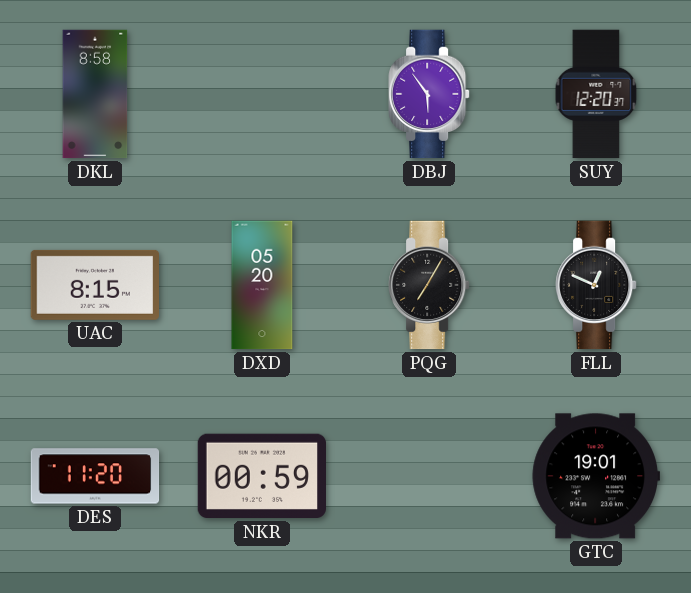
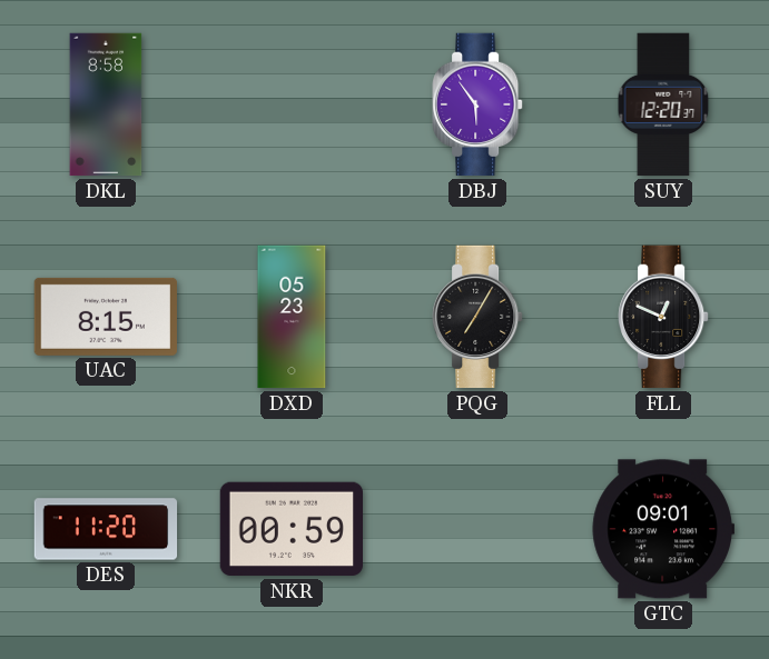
DXD: 05:20 -> 05:23
GTC: 19:01 -> 09:01
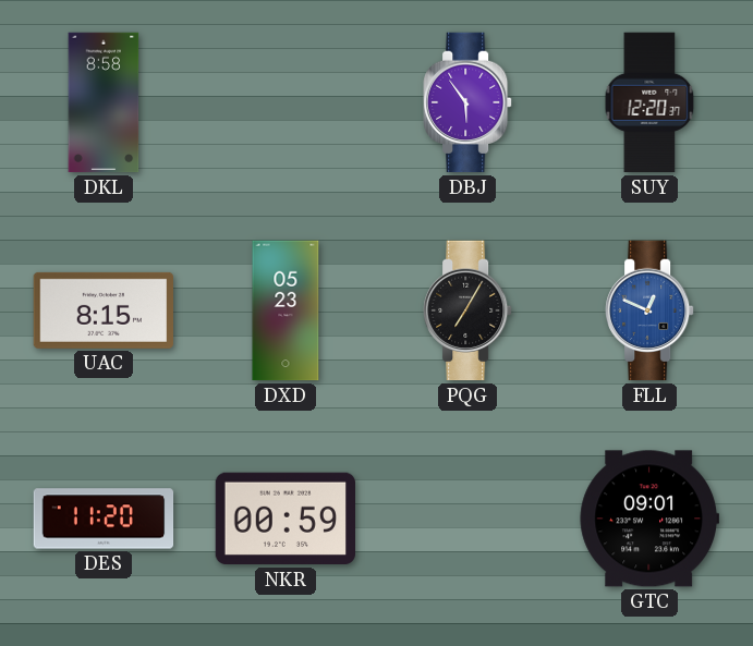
FLL dial: black -> blue
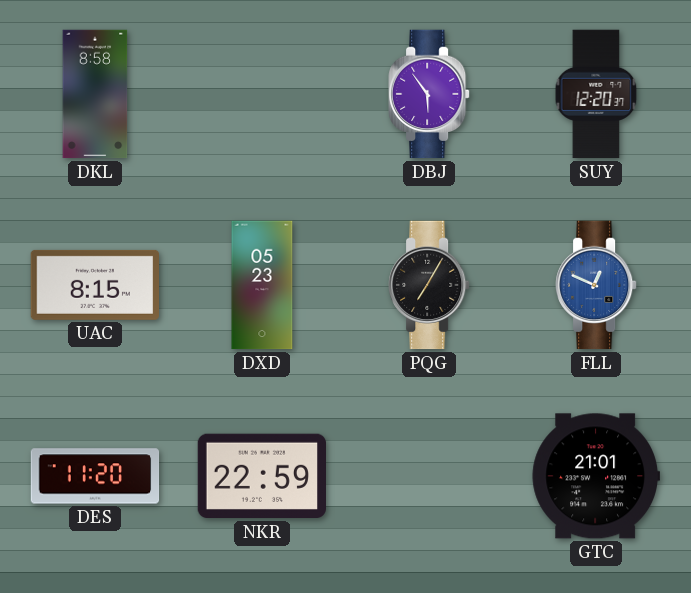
NKR: 00:59 -> 22:59
GTC: 09:01 -> 21:01
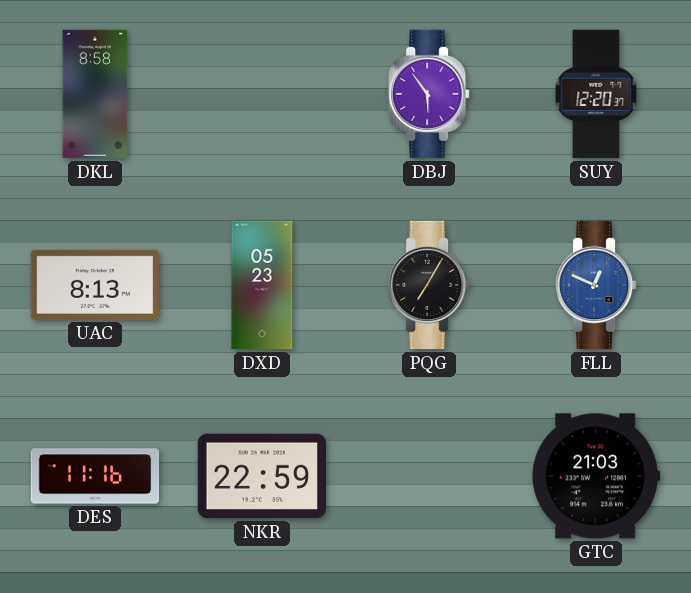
UAC: 8:15 -> 8:13
DES: 11:20 -> 11:16
GTC: 21:01 -> 21:03
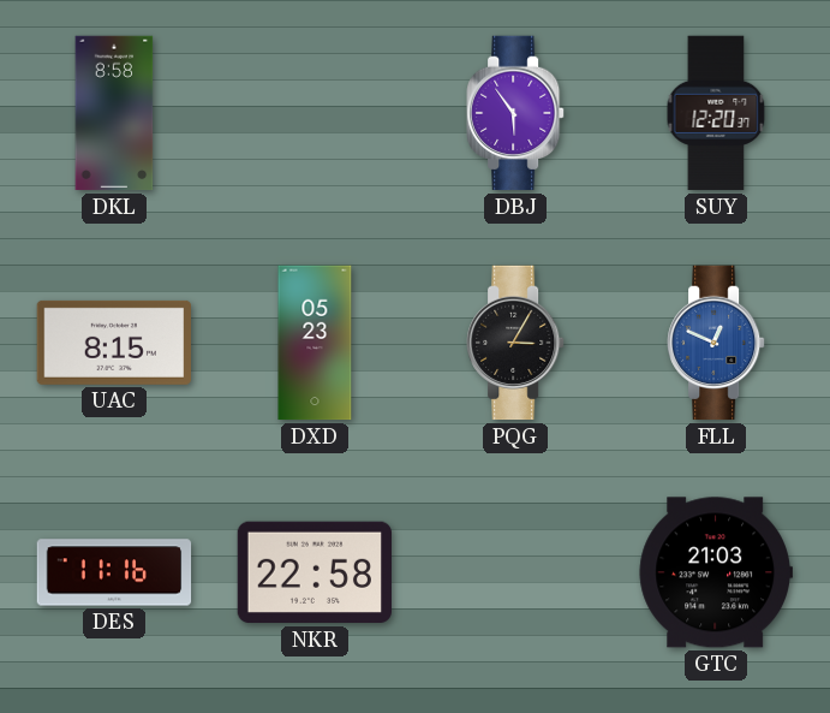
UAC: 8:13 -> 8:15
PQG: 7:05 -> 3:05
NKR: 22:59 -> 22:58
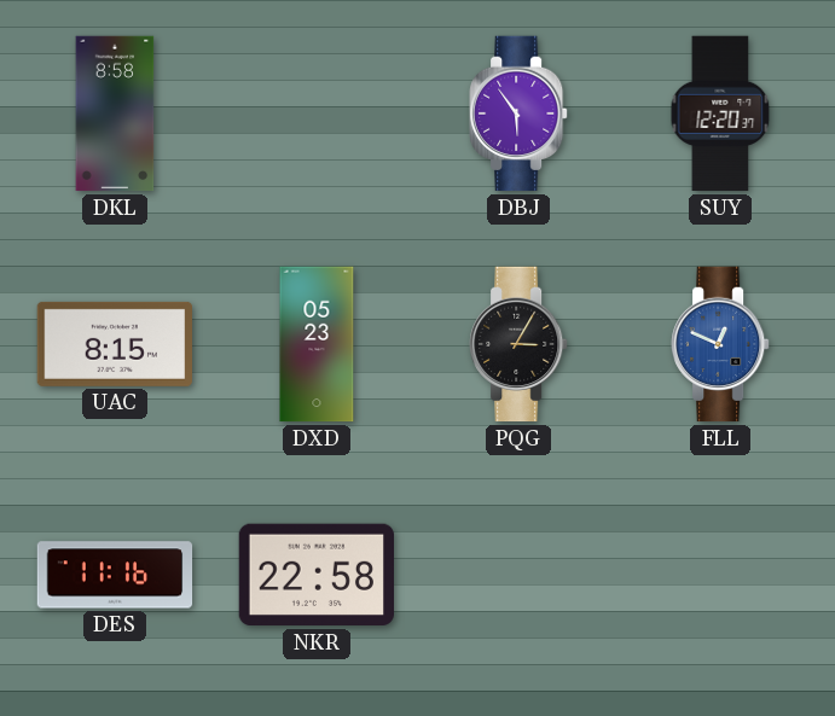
GTC: 21:03 -> none
